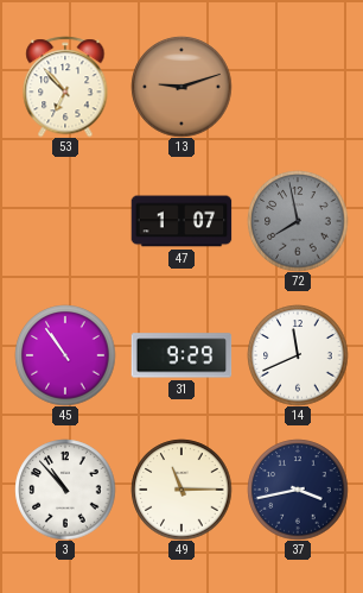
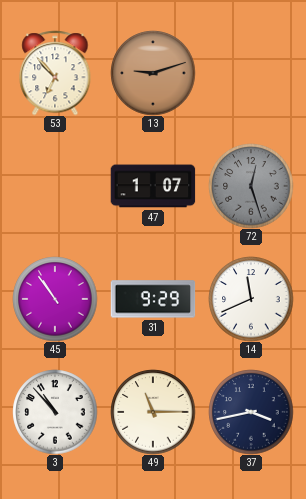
72: 7:58 -> 12:27
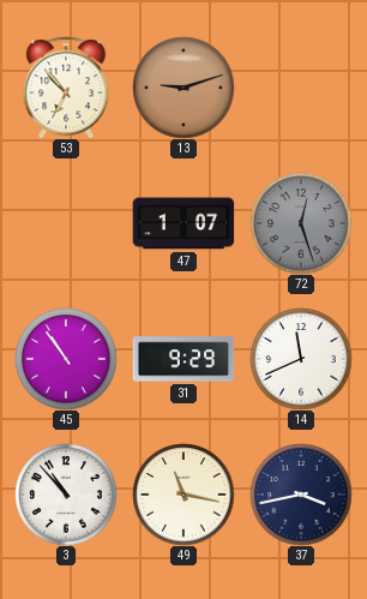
49: 11:15 -> 11:17
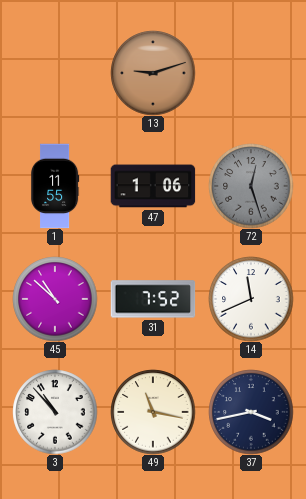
53: 6:53 -> none
1: none -> 11:55
47: 1:07 -> 1:06
45: 10:54 -> 10:52
31: 9:29 -> 7:52
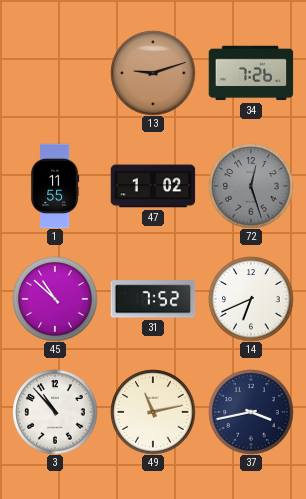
34: none -> 7:26
47: 1:06 -> 1:02
14: 11:41 -> 6:41
49: 11:17 -> 11:13
